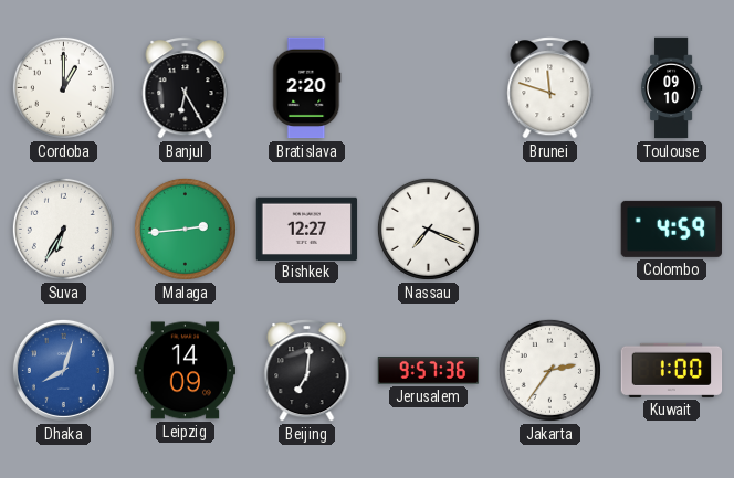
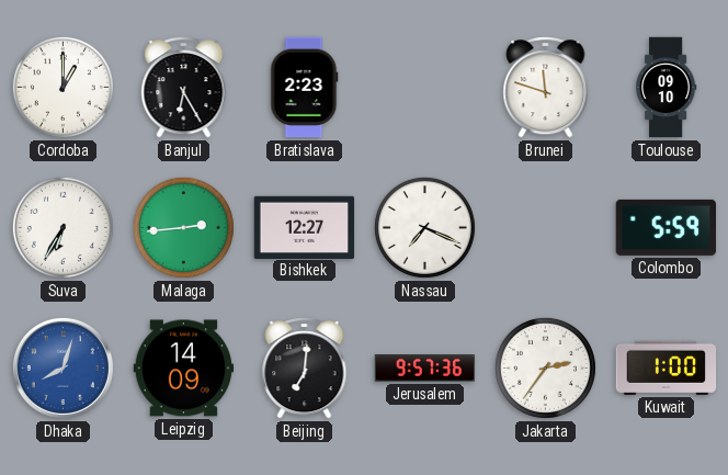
Bratislava: 2:20 -> 2:23
Colombo: 4:59 -> 5:59
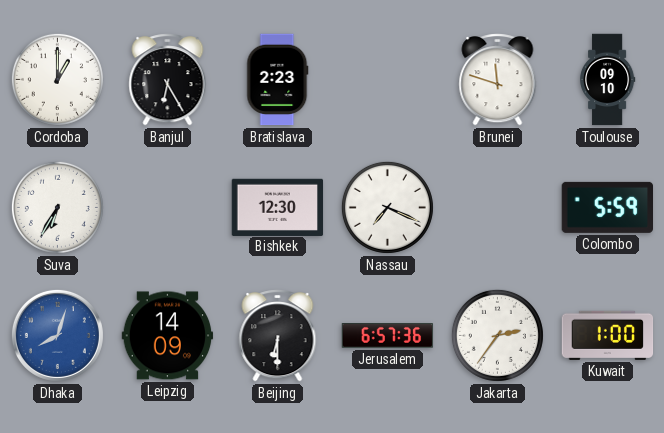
Malaga: 2:44 -> none
Bishkek: 12:27 -> 12:30
Beijing: 7:01 -> 6:30
Jerusalem: 9:57 -> 6:57
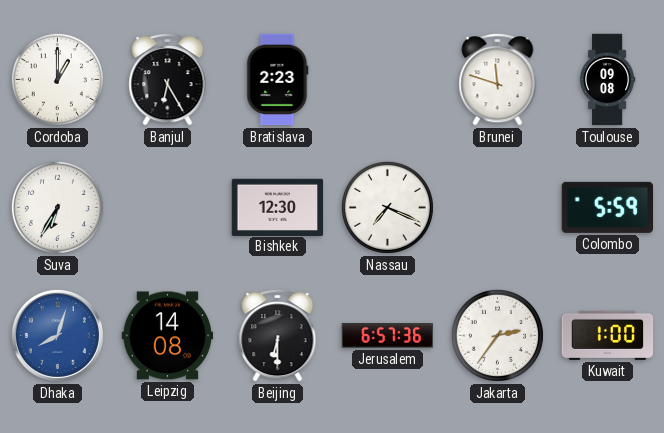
Toulouse: 09:10 -> 09:08
Leipzig: 14:09 -> 14:08
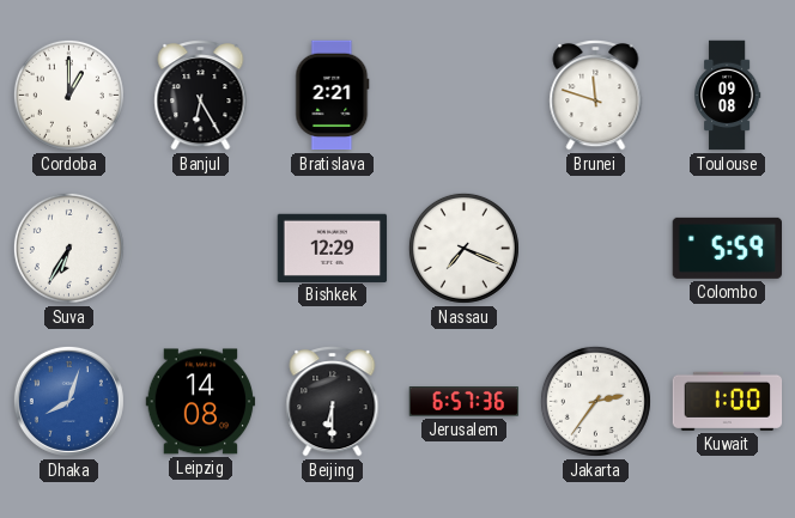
Bratislava: 2:23 -> 2:21
Bishkek: 12:30 -> 12:29
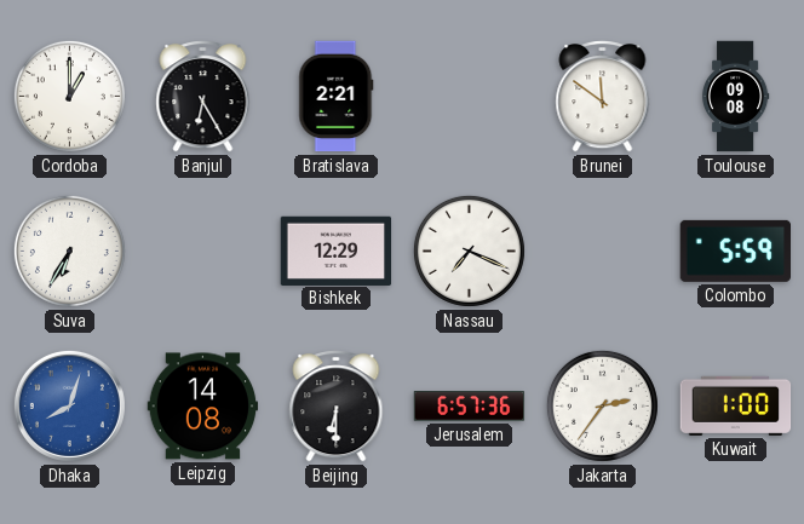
Brunei: 11:48 -> 11:51
